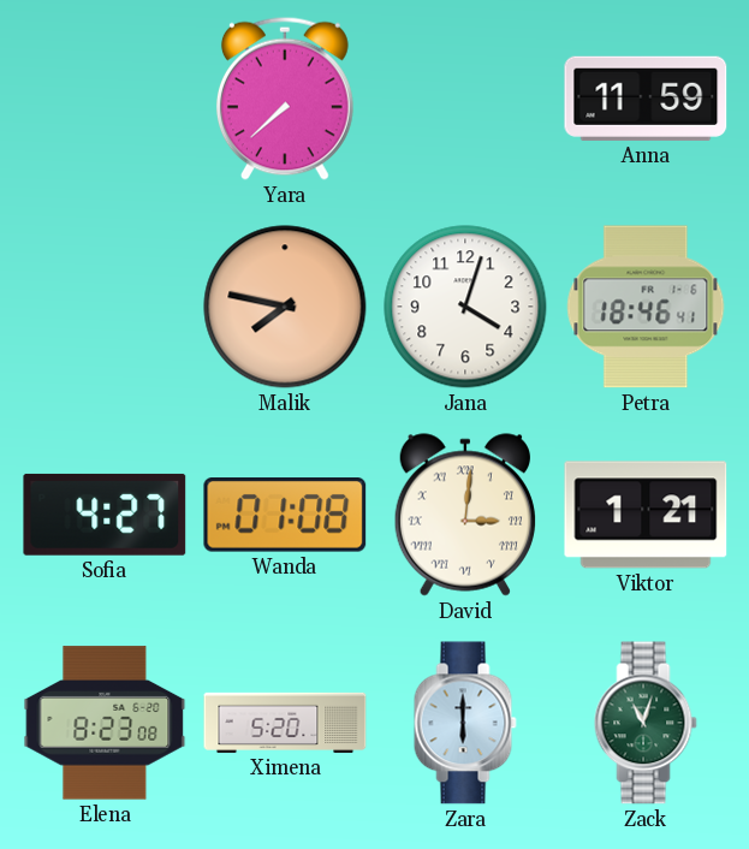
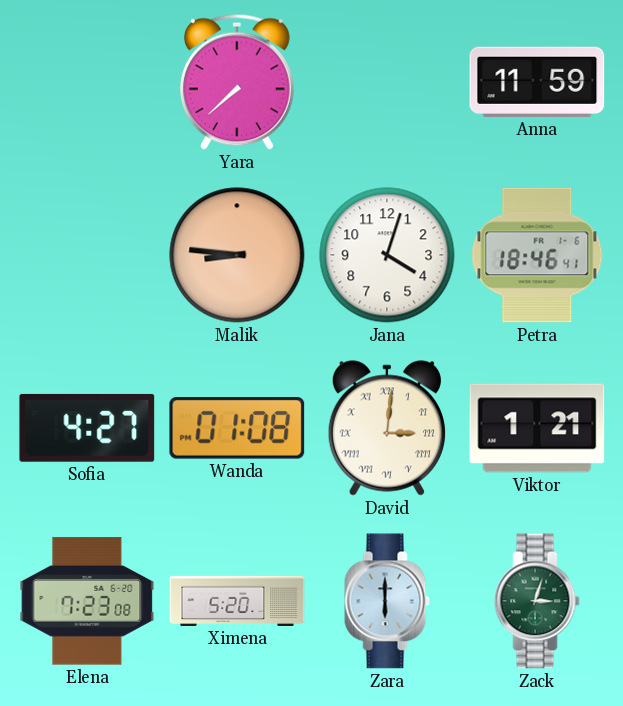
Malik: 7:47 -> 8:46
Elena: 8:23 -> 7:23
Zack: 11:03 -> 3:03
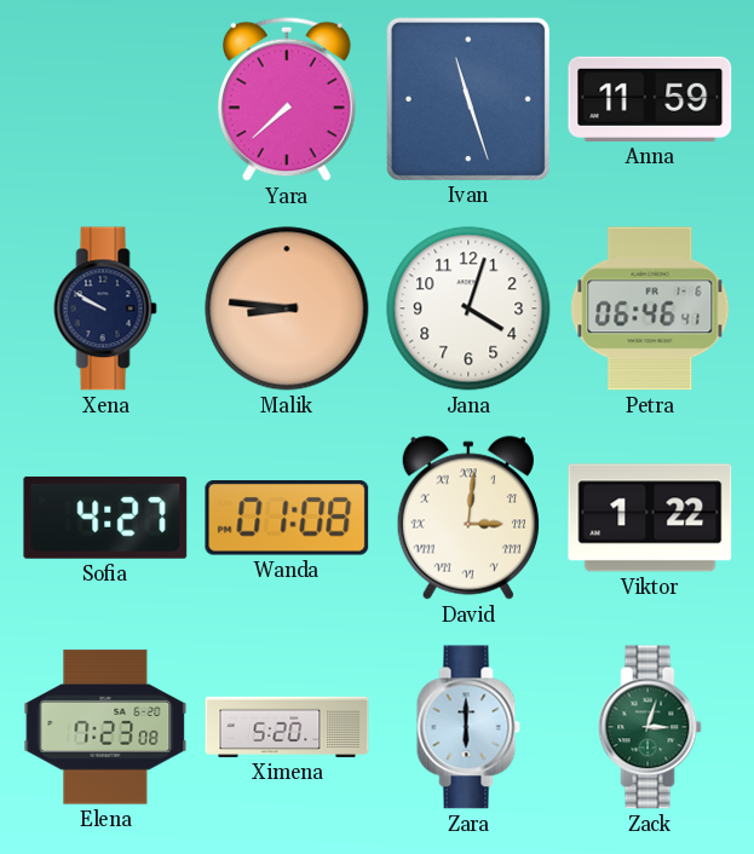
Ivan: none -> 11:27
Xena: none -> 9:50
Petra: 18:46 -> 06:46
Viktor: 1:21 -> 1:22
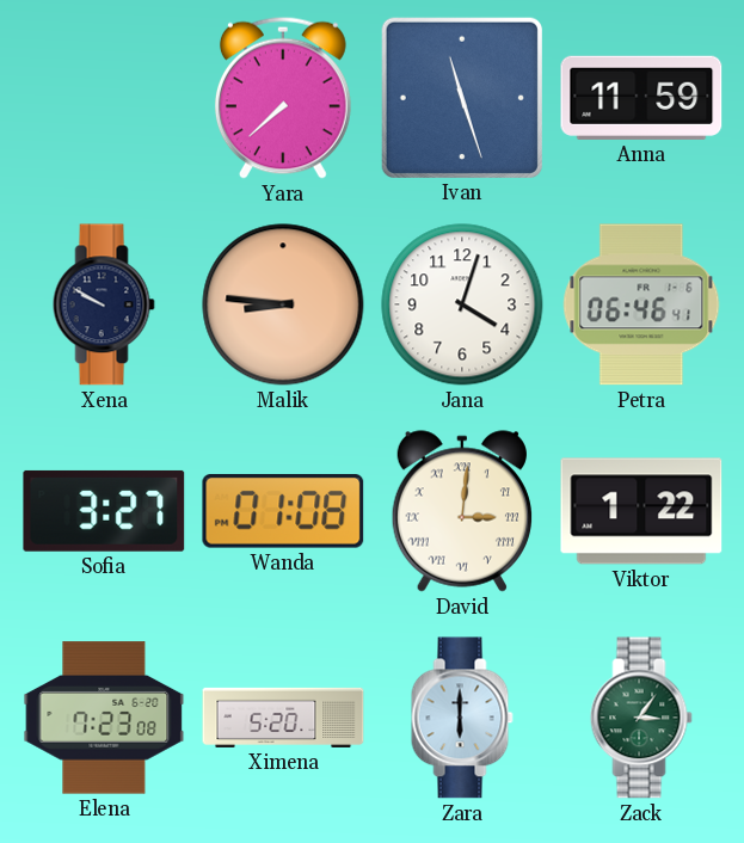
Sofia: 4:27 -> 3:27
Zack: 3:03 -> 3:06
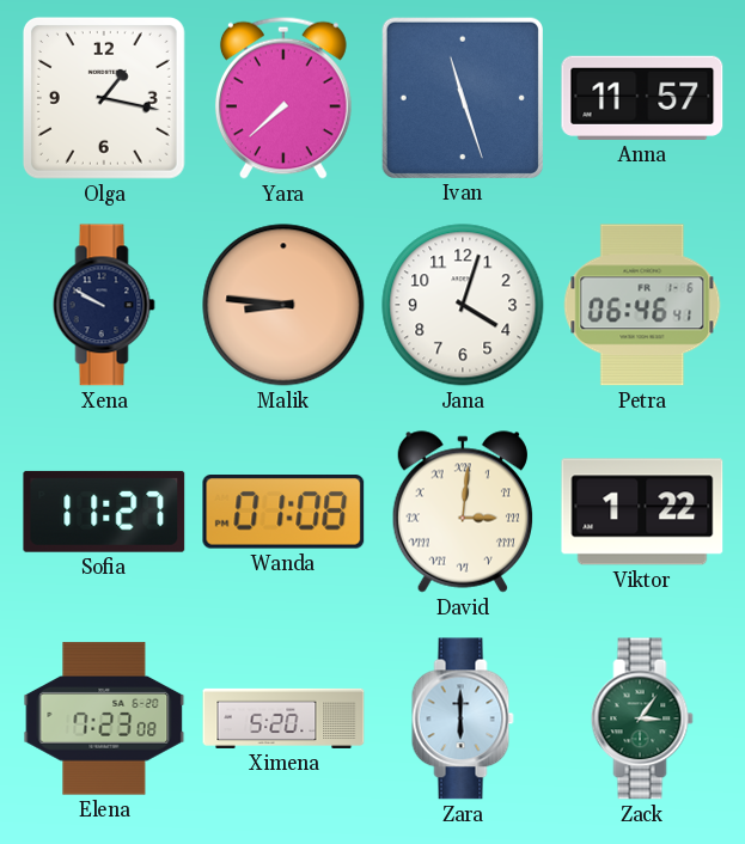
Olga: none -> 1:17
Anna: 11:59 -> 11:57
Sofia: 3:27 -> 11:27
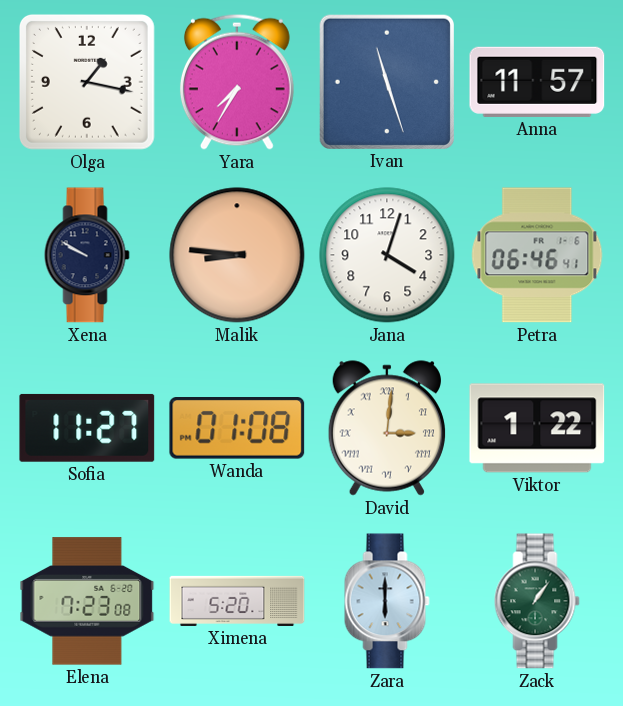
Yara: 7:38 -> 7:35
Zack: 3:06 -> 1:06
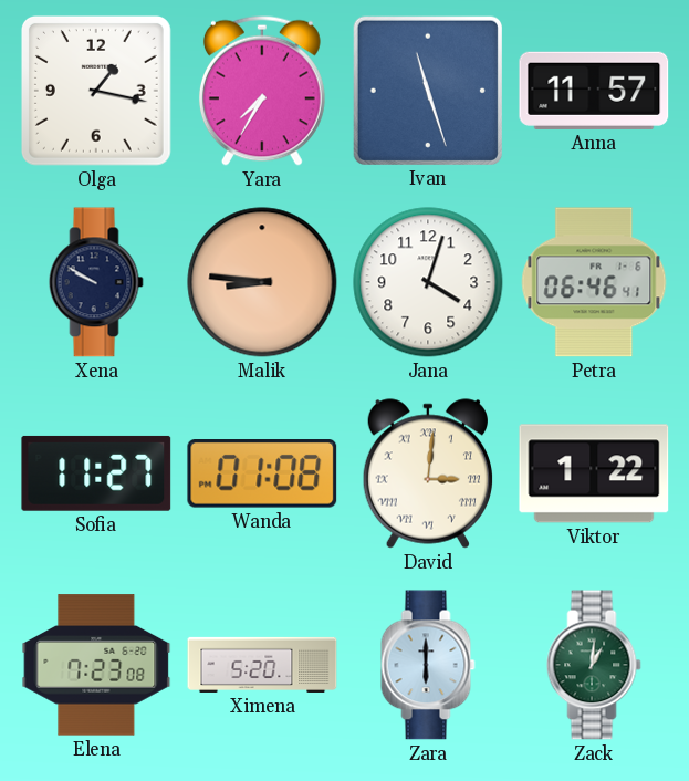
Zack: 1:06 -> 1:01
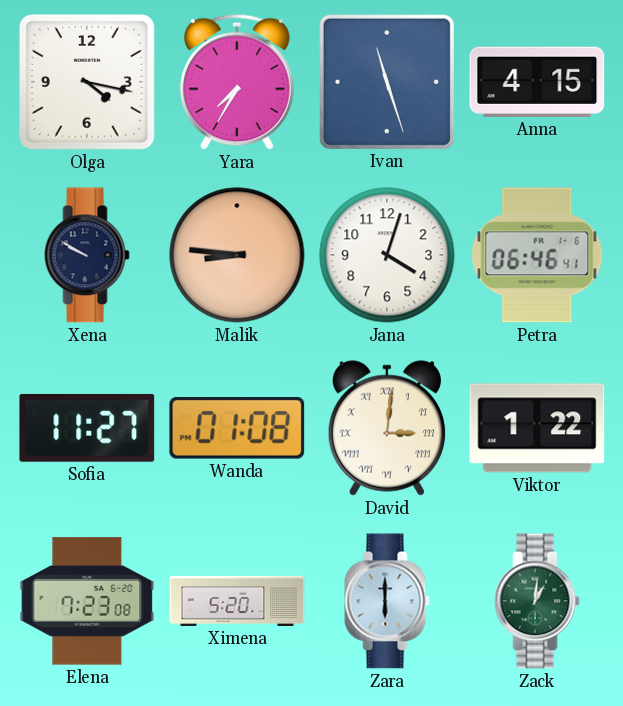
Olga: 1:17 -> 4:17
Anna: 11:57 -> 4:15
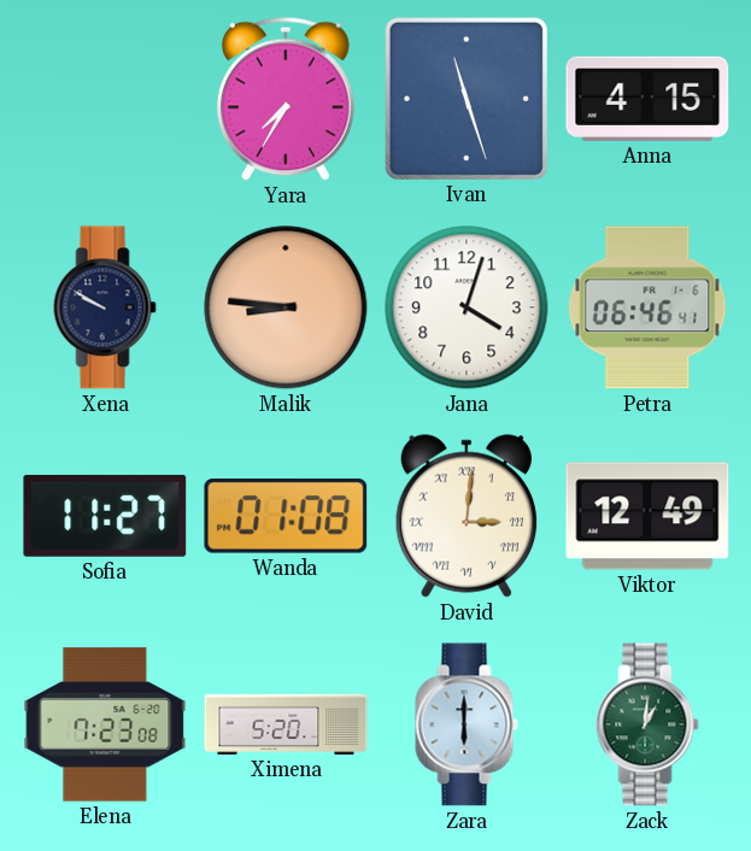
Olga: 4:17 -> none
Viktor: 1:22 -> 12:49
